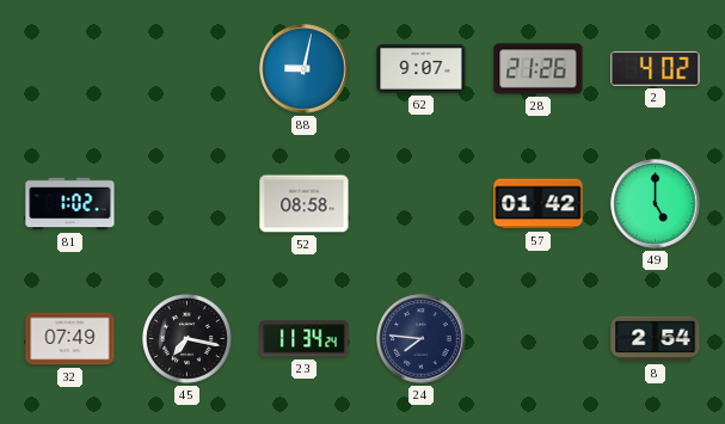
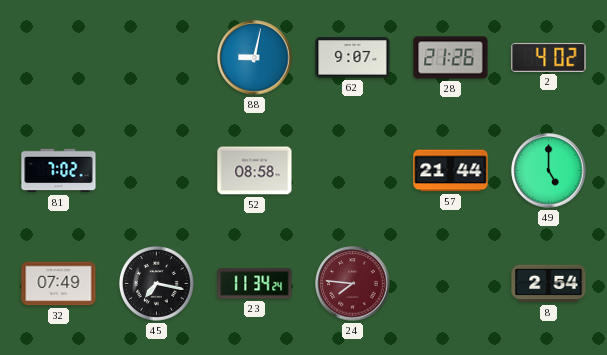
81: 1:02 -> 7:02
57: 01:42 -> 21:44
24 dial: navy -> burgundy
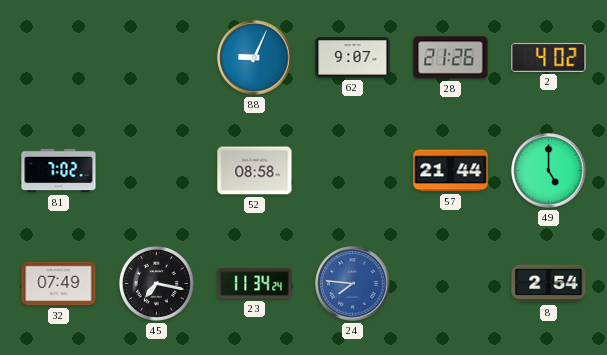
88: 9:02 -> 9:04
24 dial: burgundy -> blue
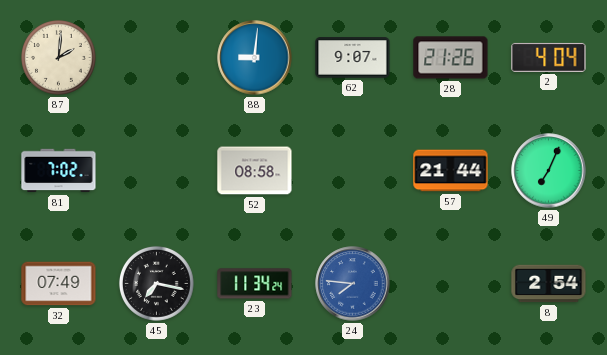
87: none -> 2:01
88: 9:04 -> 9:01
2: 4:02 -> 4:04
49: 5:00 -> 7:04
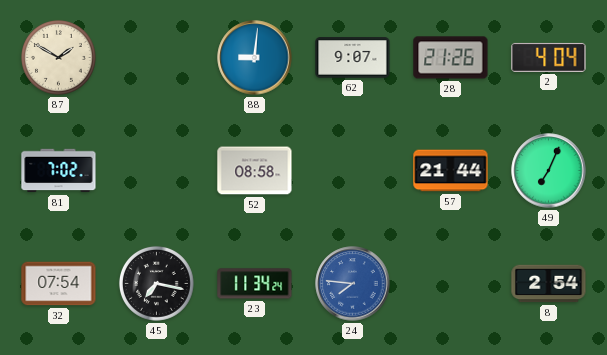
87: 2:01 -> 1:50
32: 07:49 -> 07:54
